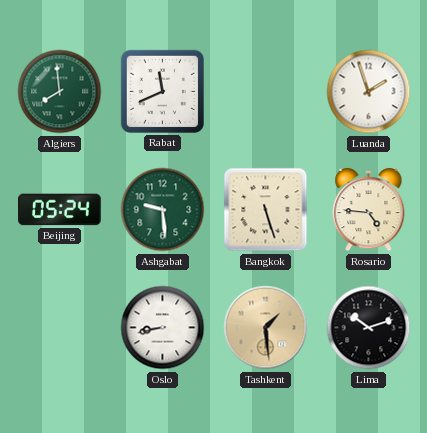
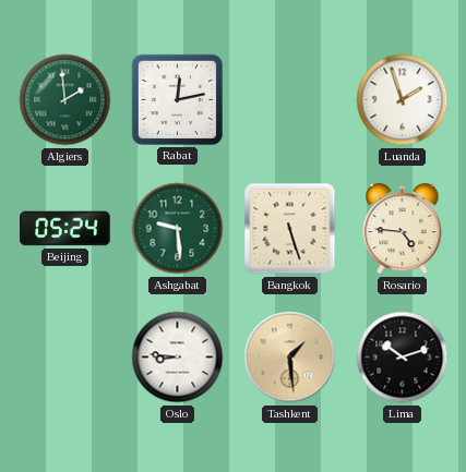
Algiers: 7:59 -> 1:59
Rabat: 11:41 -> 12:13
Oslo: 8:43 -> 8:46
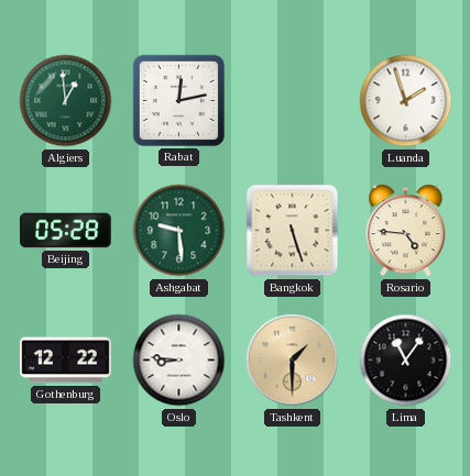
Algiers: 1:59 -> 12:59
Beijing: 05:24 -> 05:28
Gothenburg: none -> 12:22
Tashkent: 1:29 -> 1:30
Lima: 10:12 -> 11:06
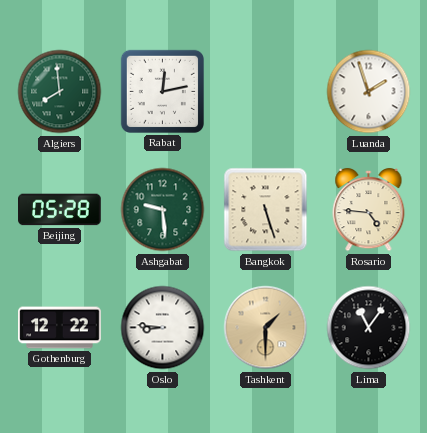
Algiers: 12:59 -> 7:59
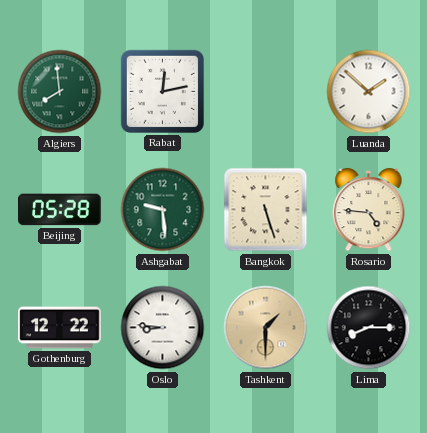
Luanda: 1:57 -> 1:52
Lima: 11:06 -> 8:15
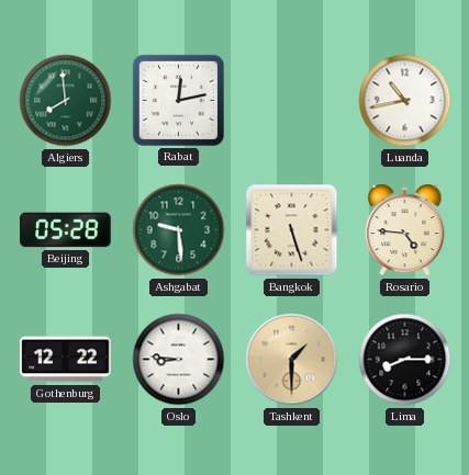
Luanda: 1:52 -> 10:43
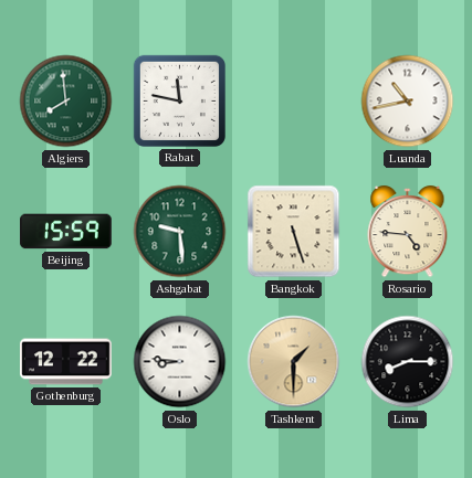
Rabat: 12:13 -> 11:47
Beijing: 05:28 -> 15:59
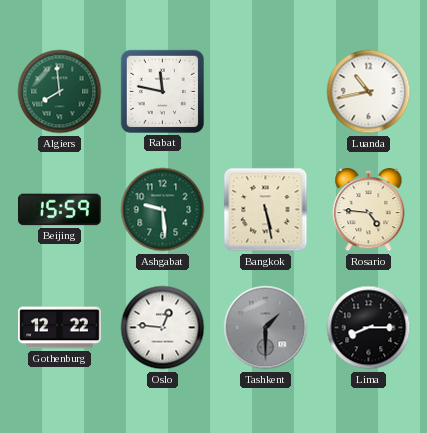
Bangkok: 5:27 -> 5:28
Oslo: 8:46 -> 12:46
Tashkent dial: champagne -> grey
